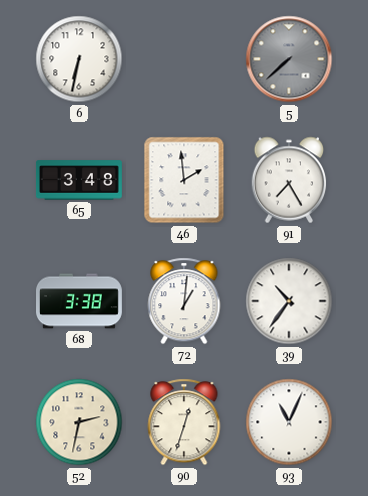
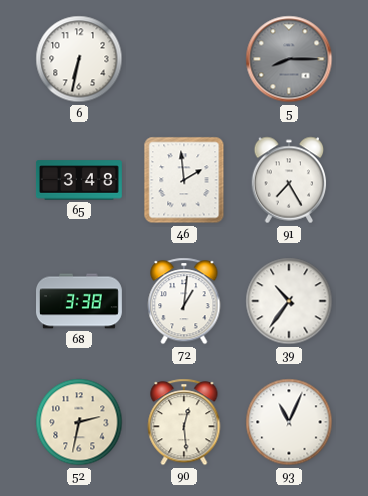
5: 7:38 -> 8:15
90: 12:33 -> 12:29
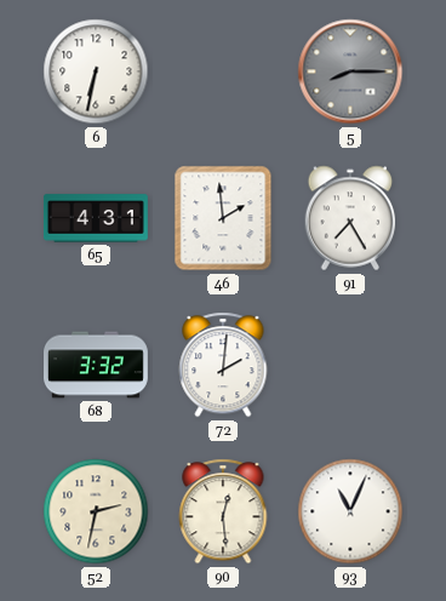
65: 3:48 -> 4:31
68: 3:38 -> 3:32
72: 1:01 -> 2:01
39: 10:36 -> none
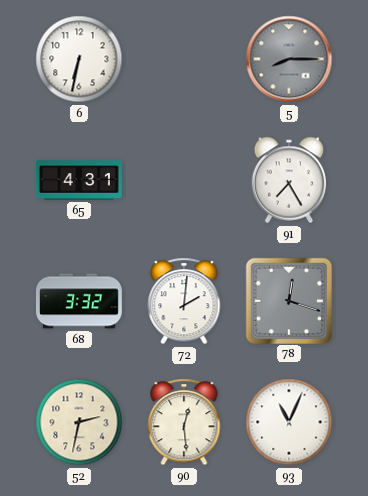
46: 1:59 -> none
78: none -> 12:18
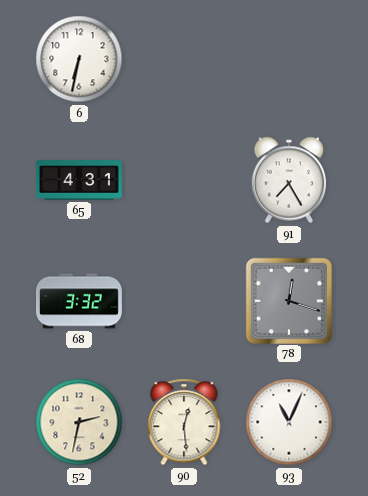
5: 8:15 -> none
72: 2:01 -> none
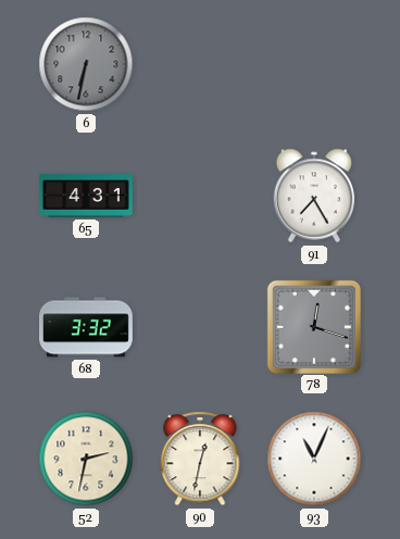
6 dial: white -> grey
90: 12:29 -> 12:32
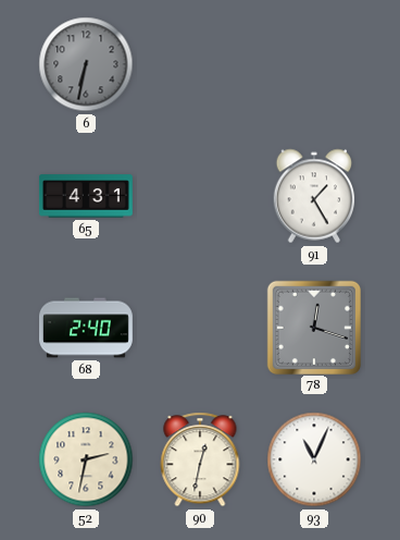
91: 7:25 -> 1:25
68: 3:32 -> 2:40
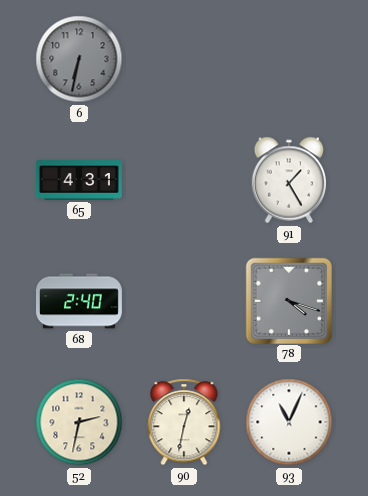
78: 12:18 -> 4:18
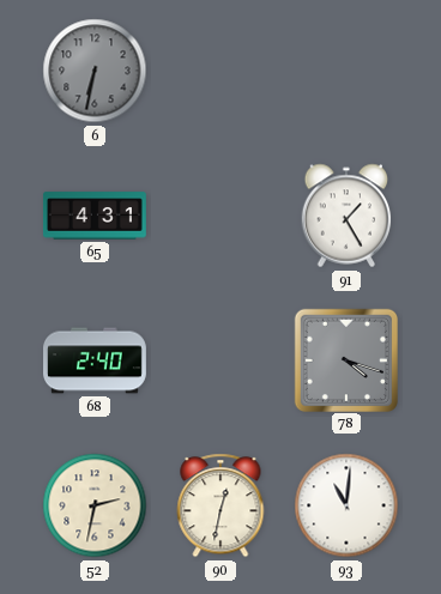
93: 11:04 -> 11:01
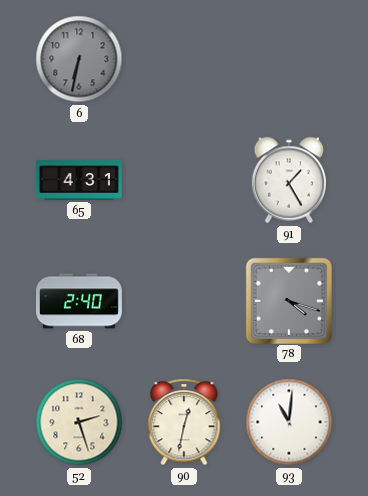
52: 2:32 -> 2:27
